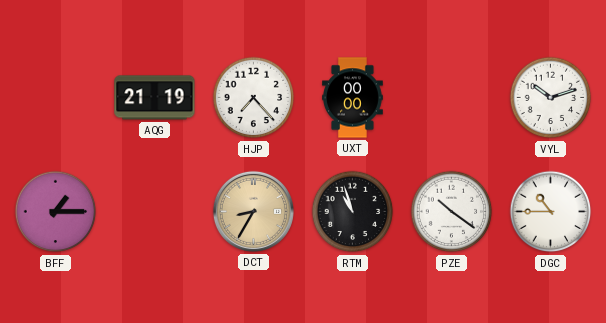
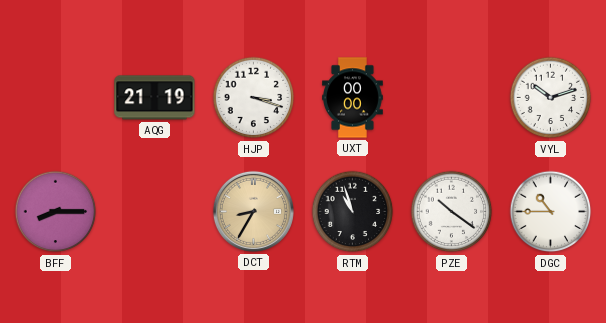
HJP: 7:23 -> 3:18
BFF: 1:15 -> 8:15
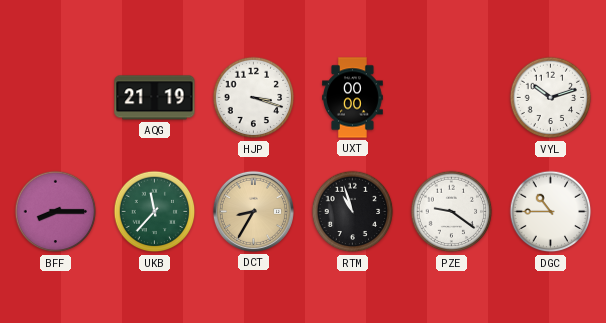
UKB: none -> 11:37
PZE: 10:21 -> 9:21
